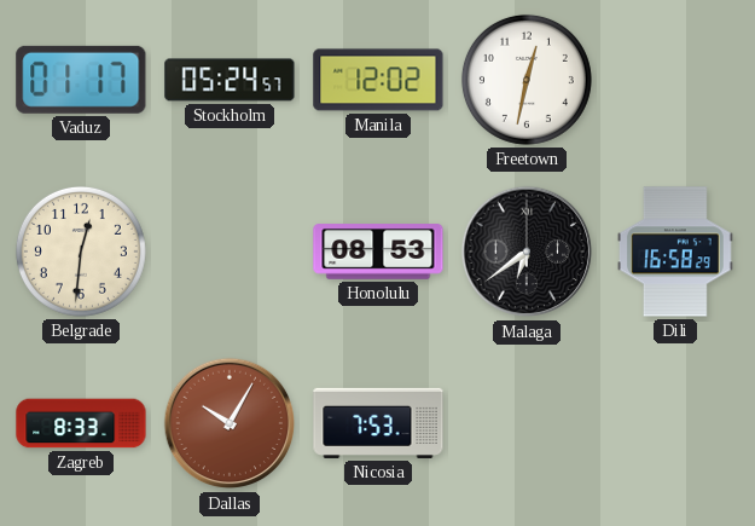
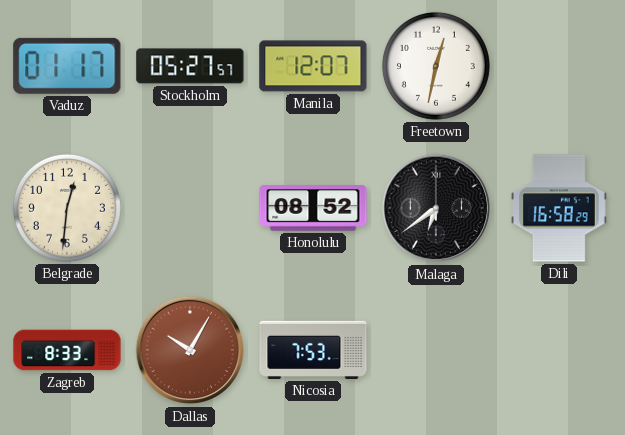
Stockholm: 05:24 -> 05:27
Manila: 12:02 -> 12:07
Honolulu: 08:53 -> 08:52
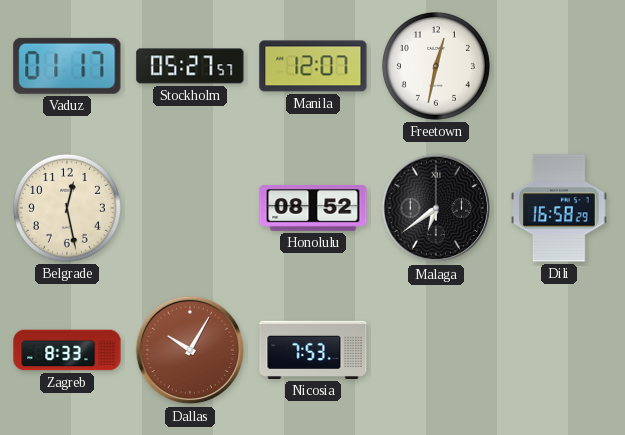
Belgrade: 12:31 -> 12:28
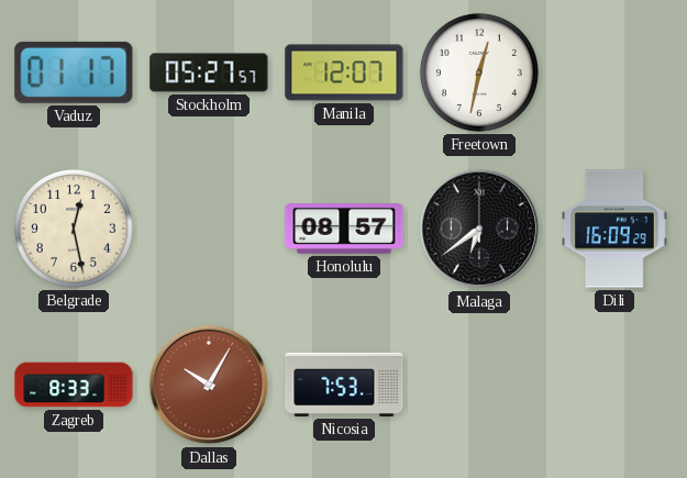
Honolulu: 08:52 -> 08:57
Dili: 16:58 -> 16:09
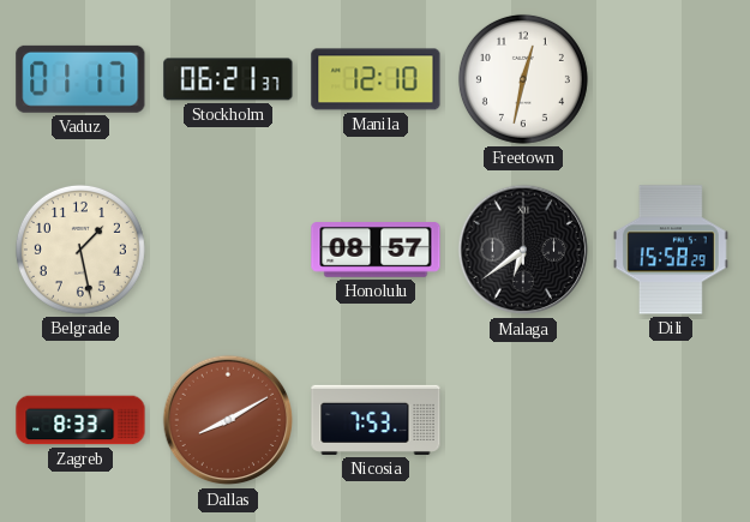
Stockholm: 05:27 -> 06:21
Manila: 12:07 -> 12:10
Belgrade: 12:28 -> 1:28
Dili: 16:09 -> 15:58
Dallas: 10:05 -> 8:10
